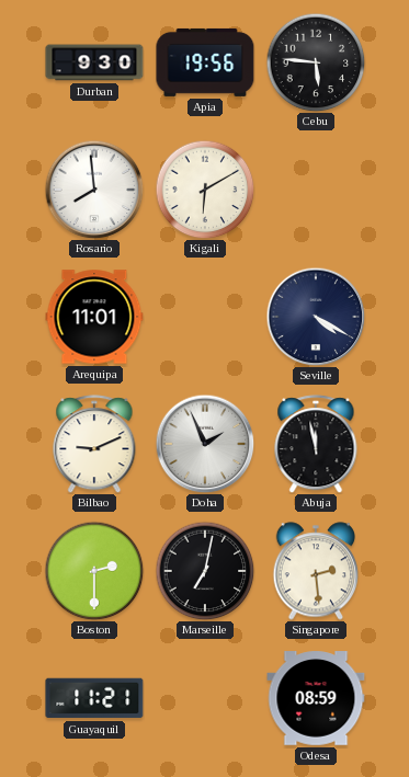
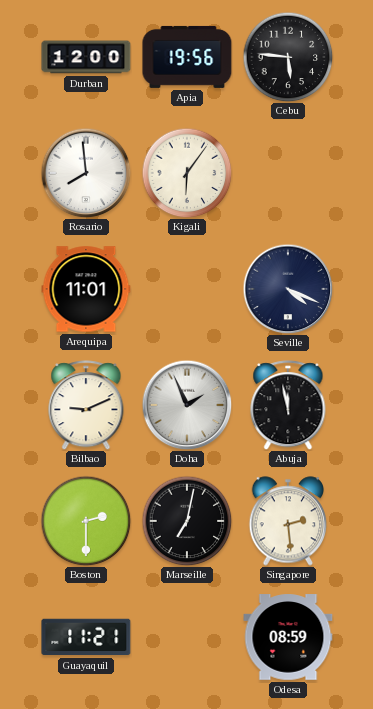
Durban: 9:30 -> 12:00
Kigali: 6:10 -> 6:06
Seville: 4:20 -> 4:19
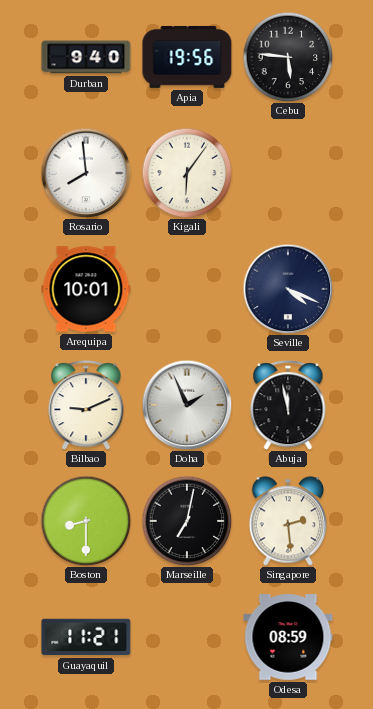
Durban: 12:00 -> 9:40
Arequipa: 11:01 -> 10:01
Boston: 2:30 -> 8:30
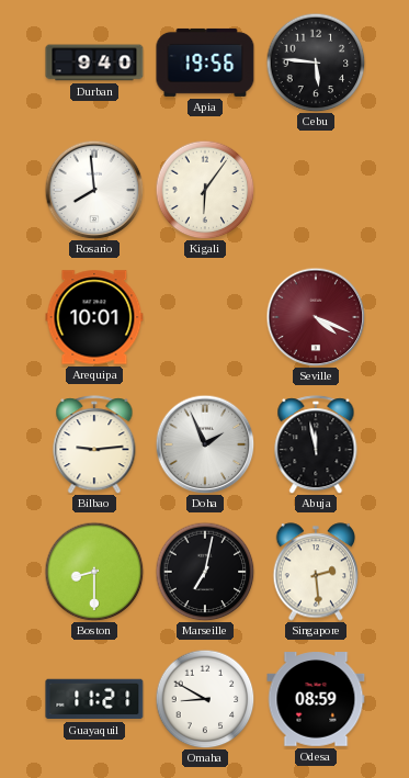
Seville dial: navy -> burgundy
Bilbao: 9:11 -> 9:14
Omaha: none -> 8:50
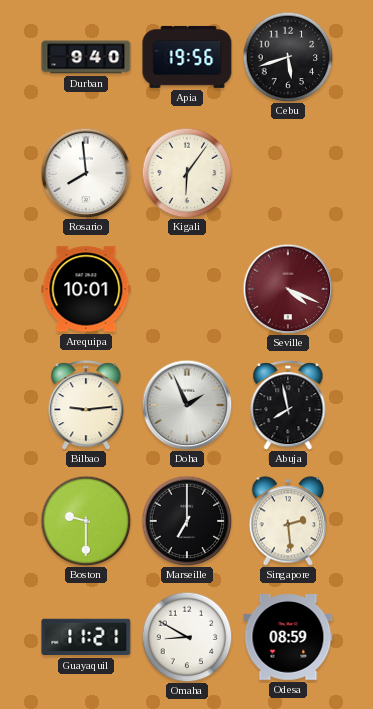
Cebu: 5:46 -> 5:42
Abuja: 11:58 -> 7:58
Boston: 8:30 -> 9:30
Marseille: 7:02 -> 7:00
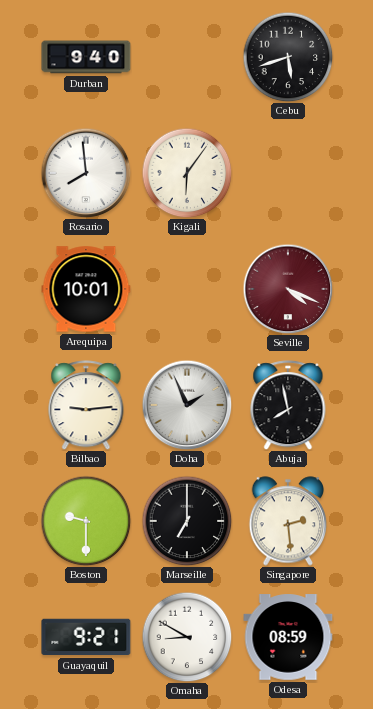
Apia: 19:56 -> none
Guayaquil: 11:21 -> 9:21
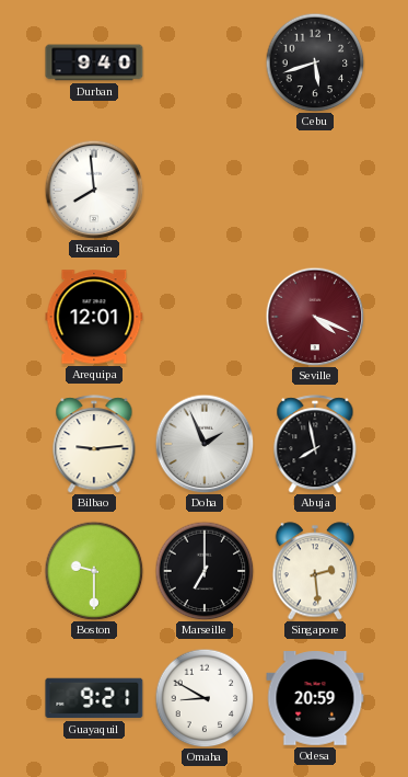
Kigali: 6:06 -> none
Arequipa: 10:01 -> 12:01
Odesa: 08:59 -> 20:59
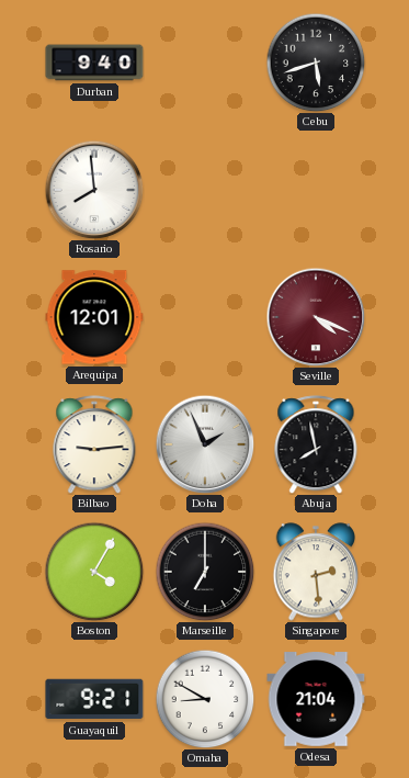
Boston: 9:30 -> 4:05
Odesa: 20:59 -> 21:04
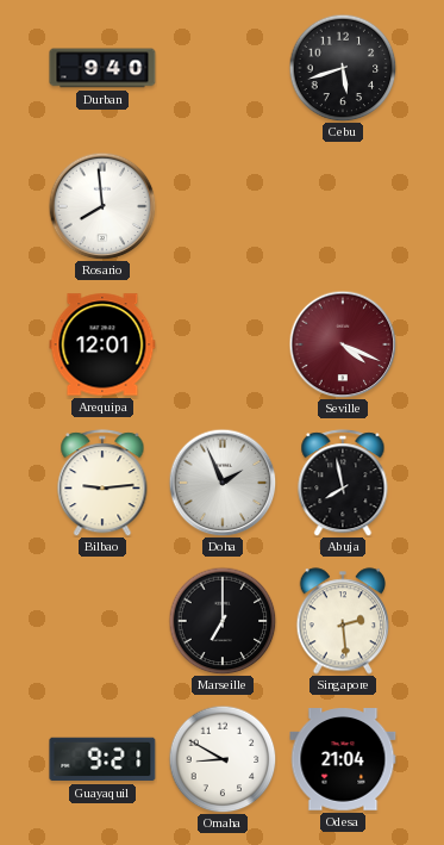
Boston: 4:05 -> none
